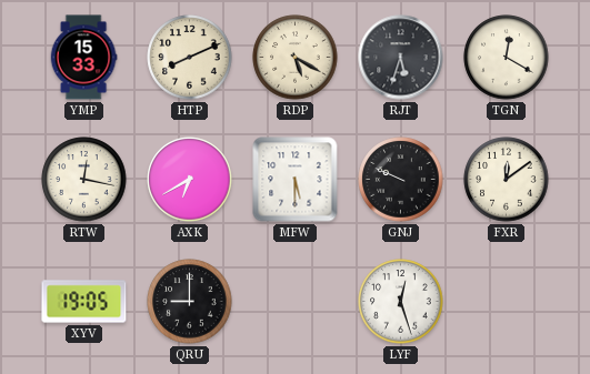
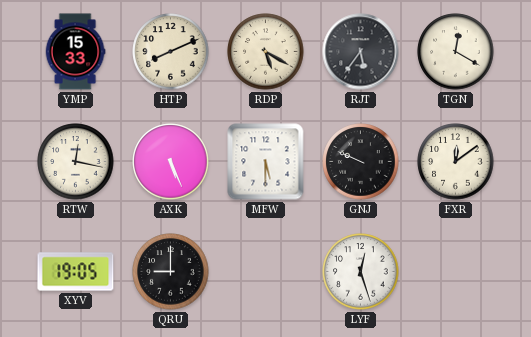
RJT: 5:33 -> 5:36
AXK: 6:40 -> 5:26
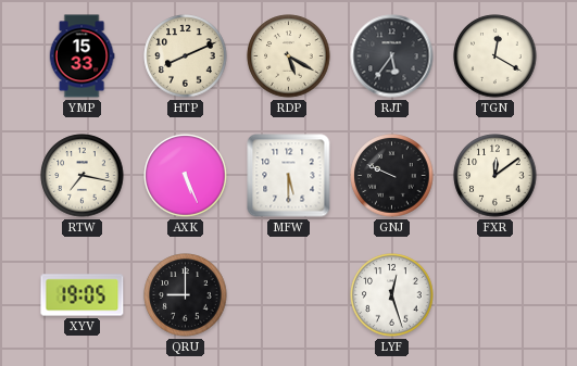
RTW: 12:17 -> 7:17
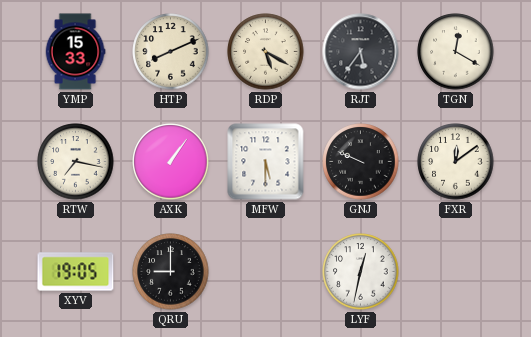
AXK: 5:26 -> 1:06
LYF: 12:27 -> 12:32
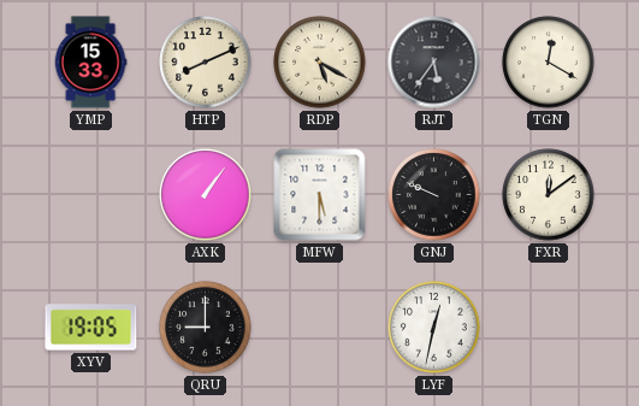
RTW: 7:17 -> none
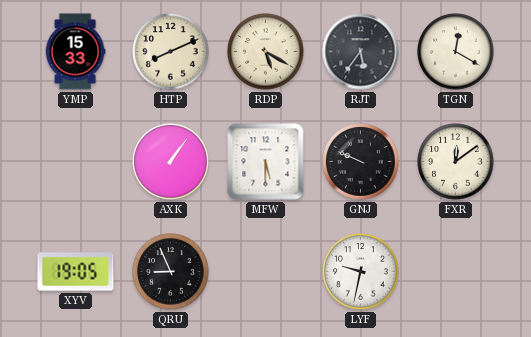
QRU: 9:00 -> 8:56
LYF: 12:32 -> 9:32
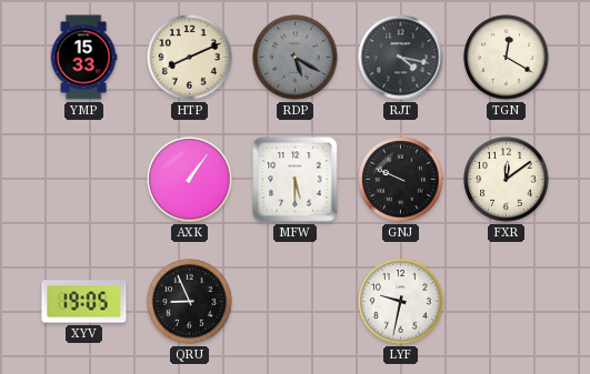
RDP dial: cream -> grey
RJT: 5:36 -> 4:17
